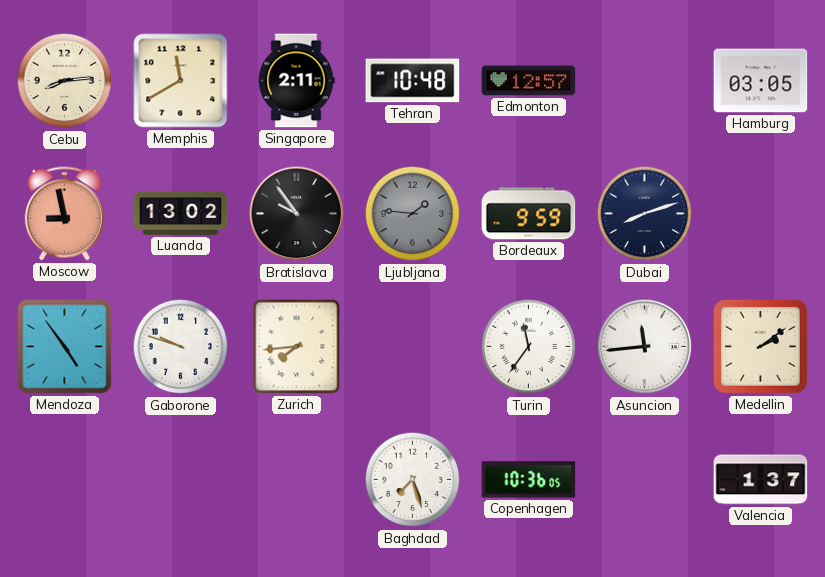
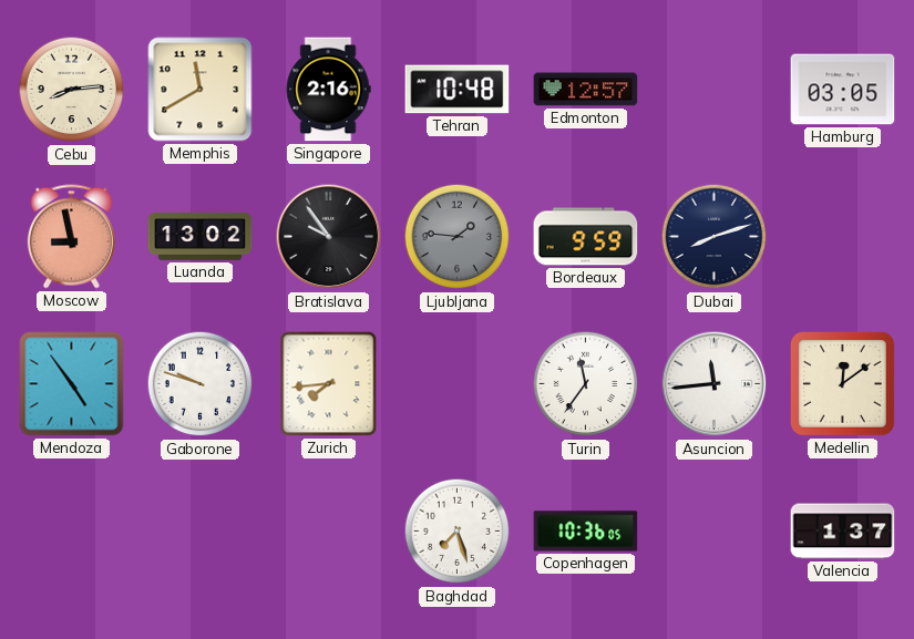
Singapore: 2:11 -> 2:16
Medellin: 2:09 -> 12:09
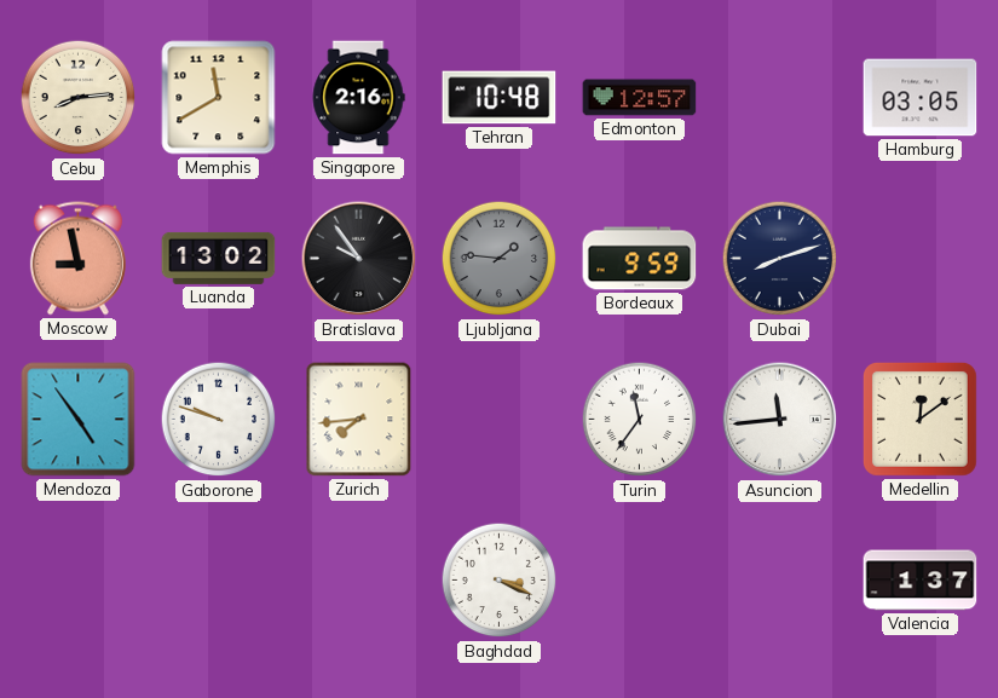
Baghdad: 7:27 -> 3:19
Copenhagen: 10:36 -> none
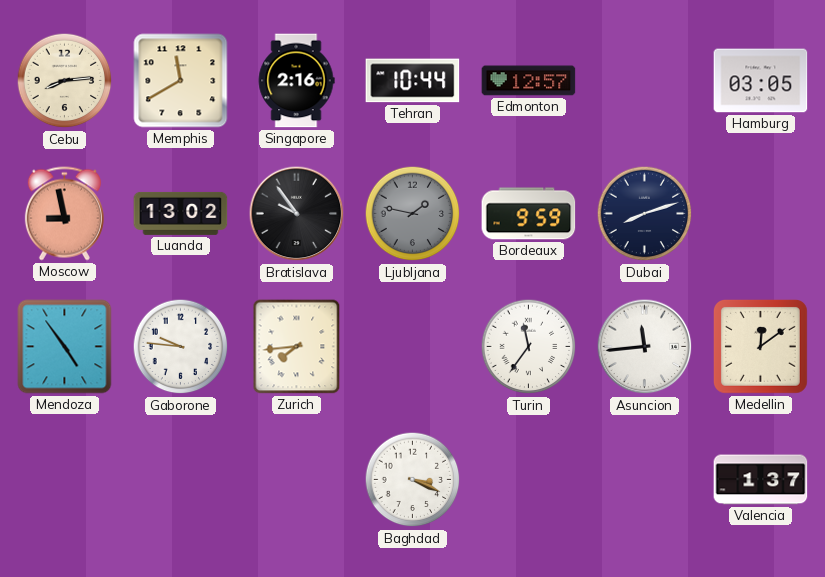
Tehran: 10:48 -> 10:44
Ljubljana: 1:46 -> 1:47
Gaborone: 9:48 -> 9:46
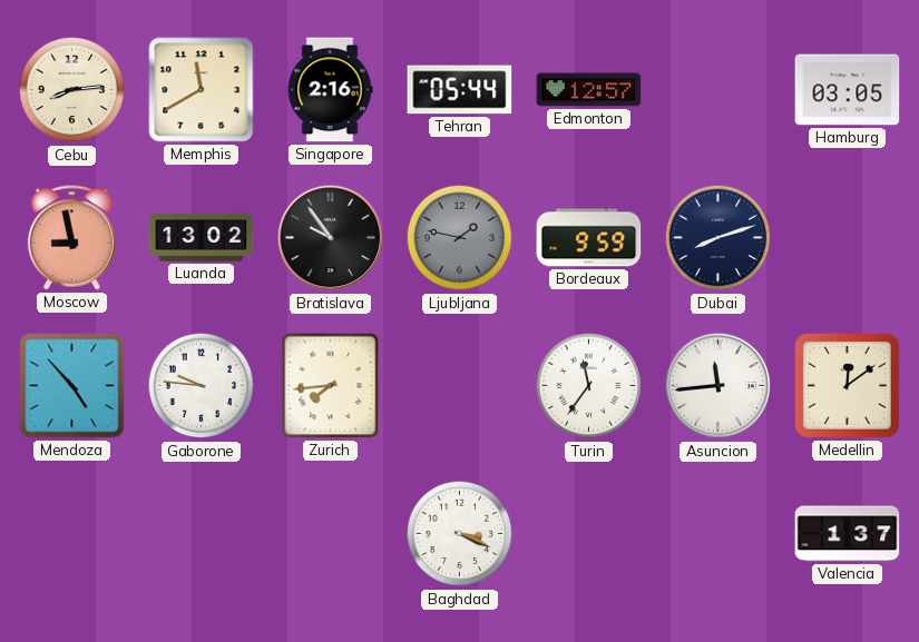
Tehran: 10:44 -> 05:44
Mendoza: 4:54 -> 4:53
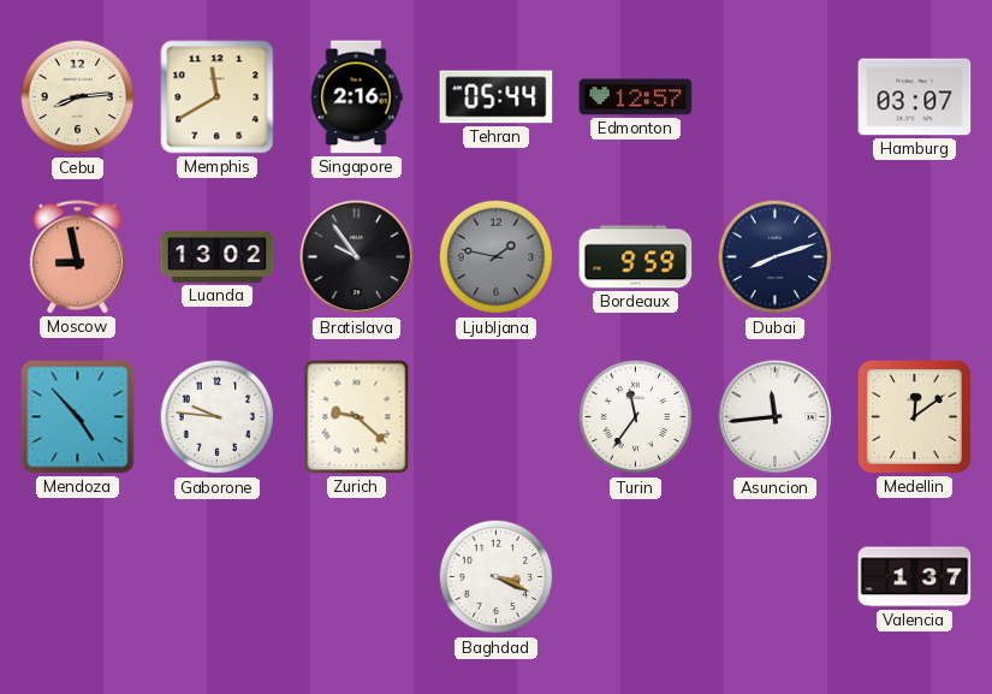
Hamburg: 03:05 -> 03:07
Zurich: 7:44 -> 9:22
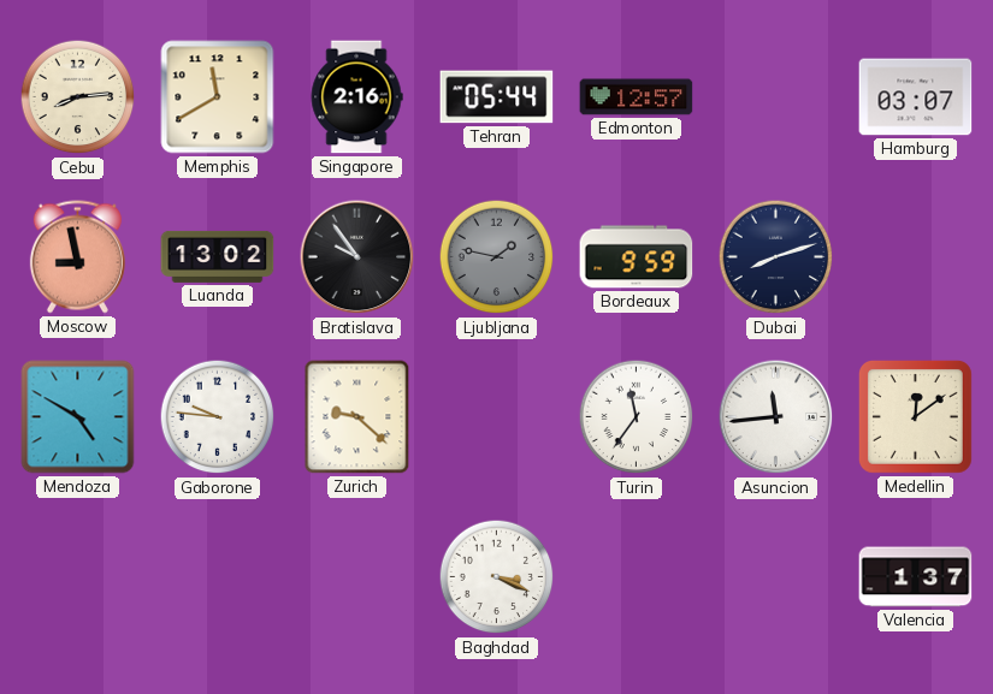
Mendoza: 4:53 -> 4:50
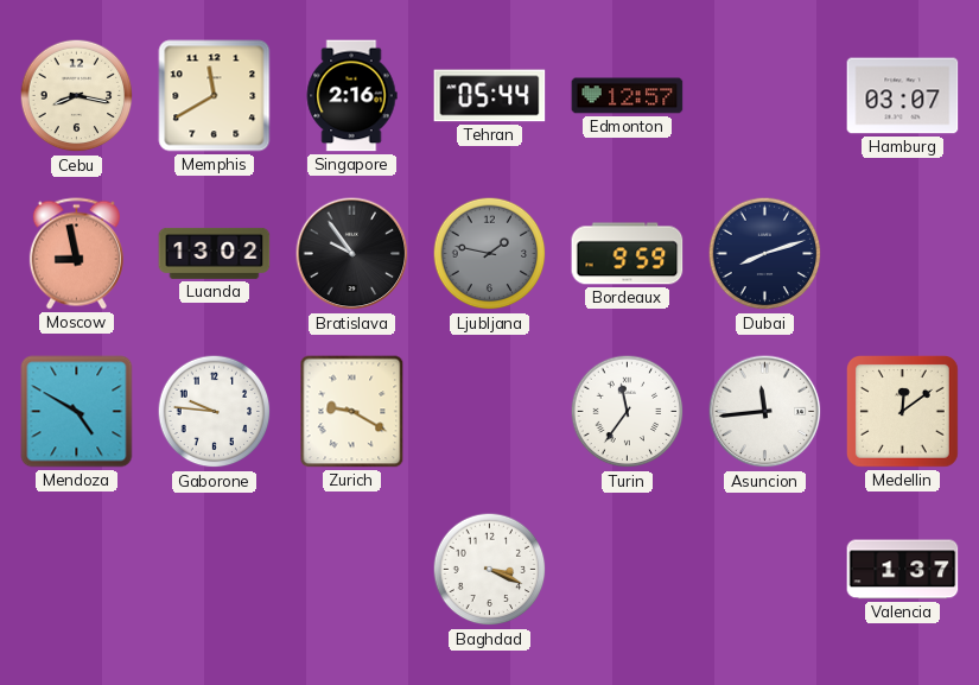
Cebu: 8:14 -> 8:17
Zurich: 9:22 -> 9:20
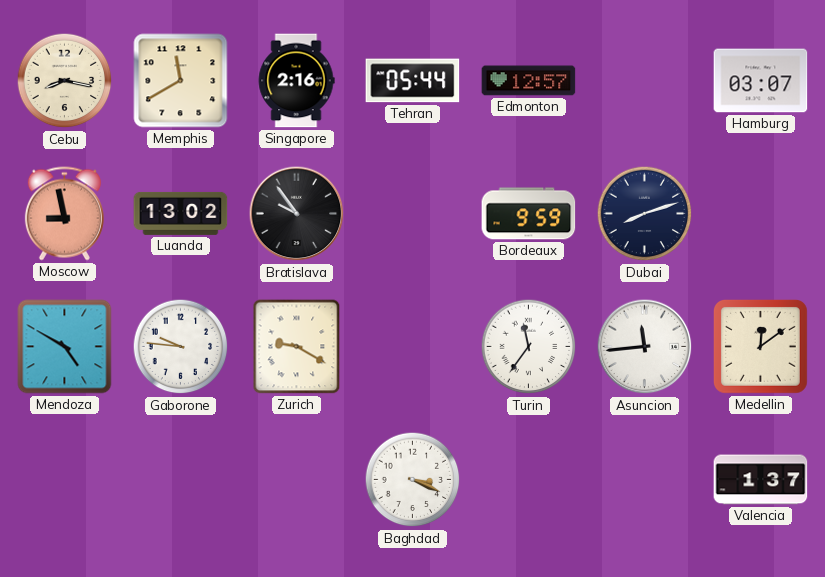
Ljubljana: 1:47 -> none
